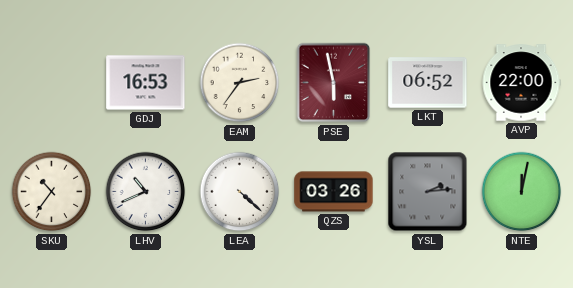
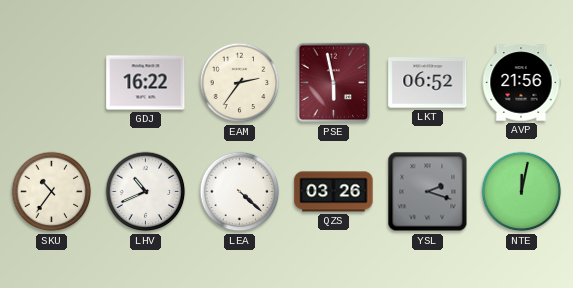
GDJ: 16:53 -> 16:22
AVP: 22:00 -> 21:56
YSL: 2:14 -> 2:18
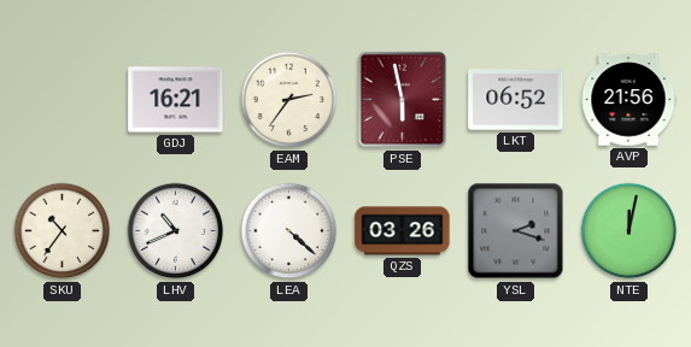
GDJ: 16:22 -> 16:21
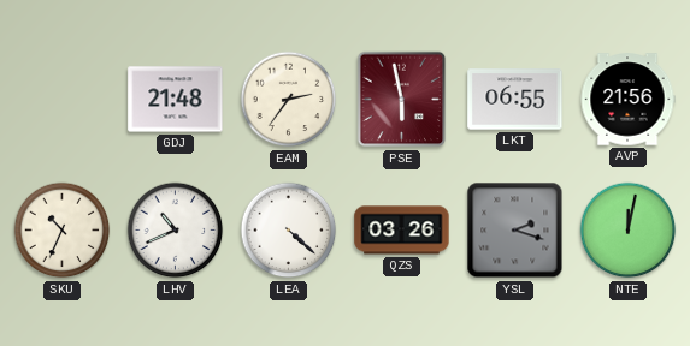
GDJ: 16:21 -> 21:48
LKT: 06:52 -> 06:55
SKU: 10:36 -> 10:34
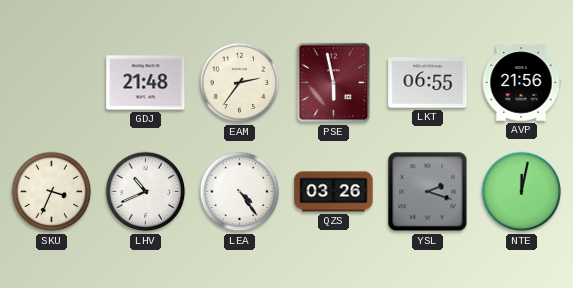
SKU: 10:34 -> 3:34
LEA: 4:22 -> 4:24
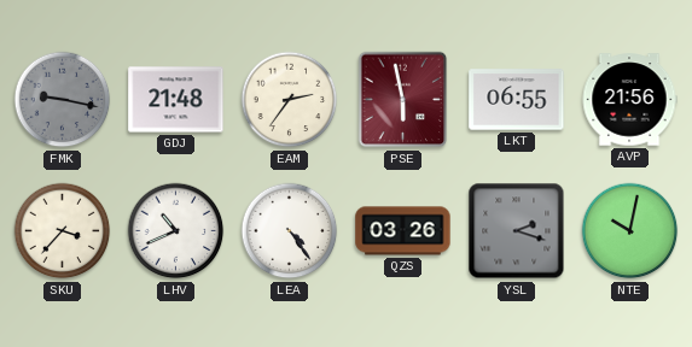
FMK: none -> 9:17
SKU: 3:34 -> 3:37
NTE: 12:02 -> 10:02
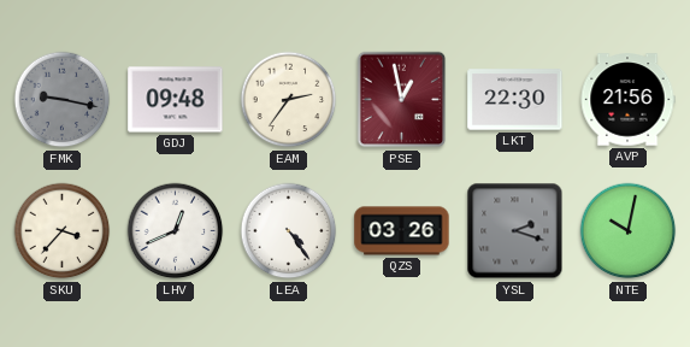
GDJ: 21:48 -> 09:48
PSE: 5:58 -> 12:58
LKT: 06:55 -> 22:30
LHV: 10:41 -> 12:41
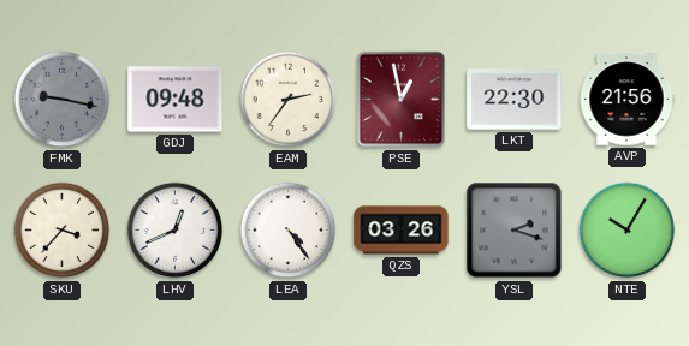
NTE: 10:02 -> 10:05
